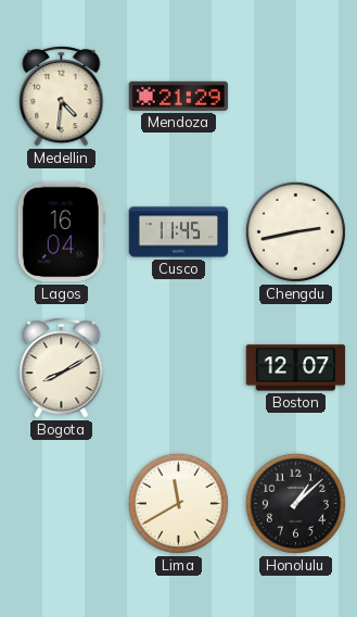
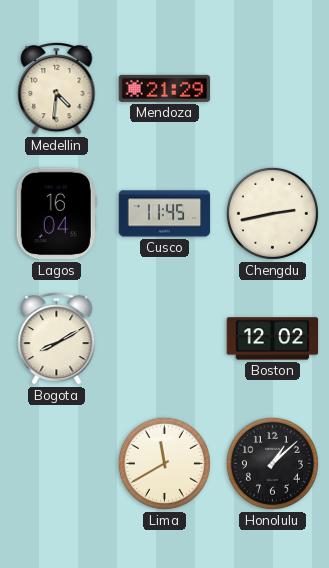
Boston: 12:07 -> 12:02
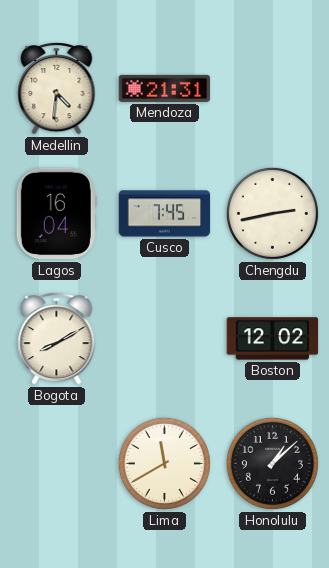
Mendoza: 21:29 -> 21:31
Cusco: 11:45 -> 7:45
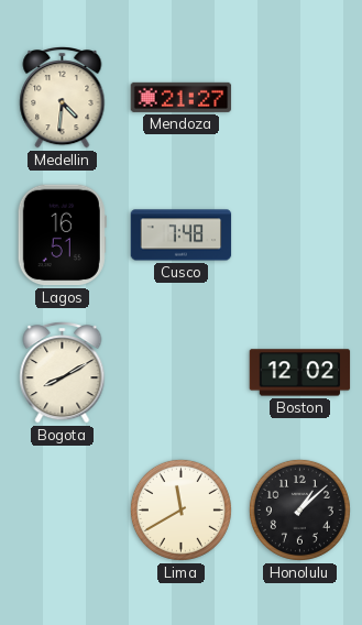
Mendoza: 21:31 -> 21:27
Lagos: 16:04 -> 16:51
Cusco: 7:45 -> 7:48
Chengdu: 2:43 -> none
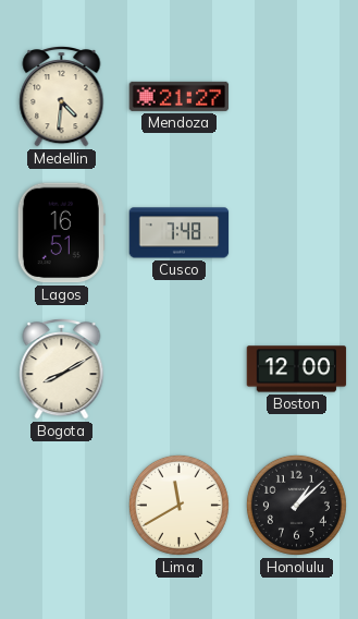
Boston: 12:02 -> 12:00
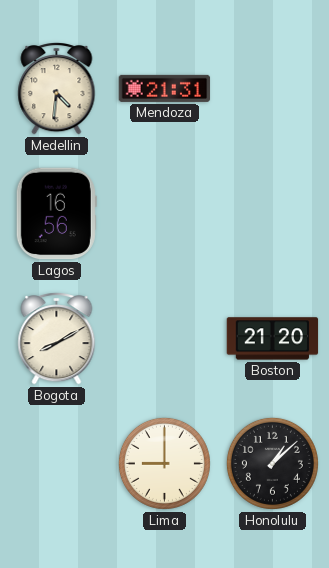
Mendoza: 21:27 -> 21:31
Lagos: 16:51 -> 16:56
Cusco: 7:48 -> none
Boston: 12:00 -> 21:20
Lima: 11:40 -> 9:00
